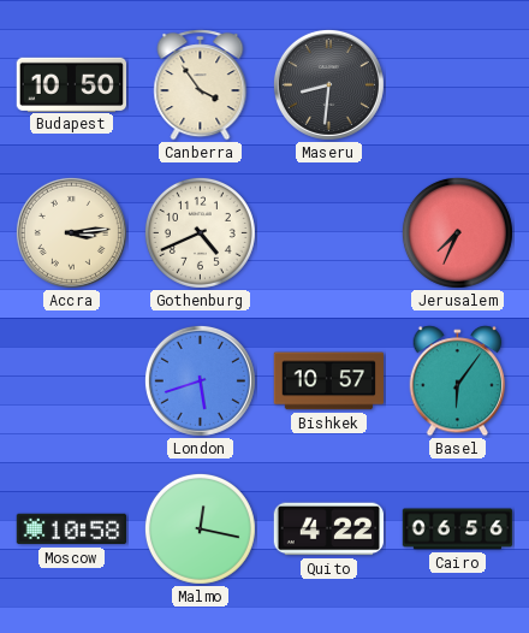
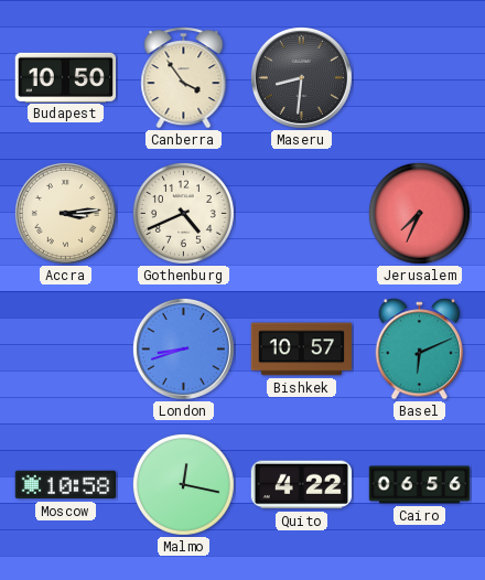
London: 5:42 -> 8:42
Basel: 6:06 -> 6:11
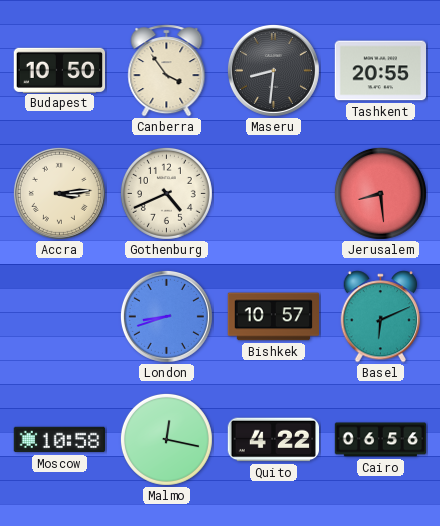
Tashkent: none -> 20:55
Jerusalem: 7:34 -> 8:29
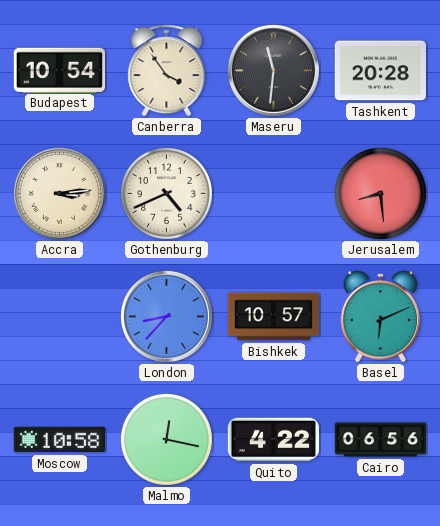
Budapest: 10:50 -> 10:54
Maseru: 8:31 -> 11:31
Tashkent: 20:55 -> 20:28
London: 8:42 -> 8:37
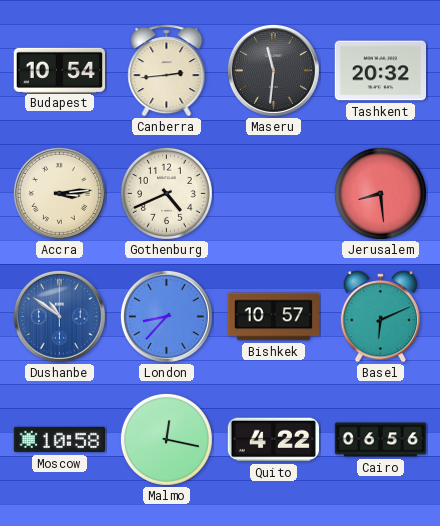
Canberra: 3:54 -> 2:44
Tashkent: 20:28 -> 20:32
Dushanbe: none -> 10:51
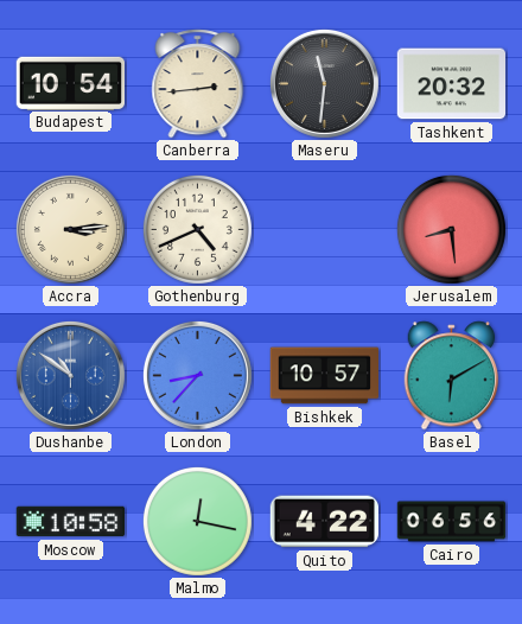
Basel: 6:11 -> 6:10
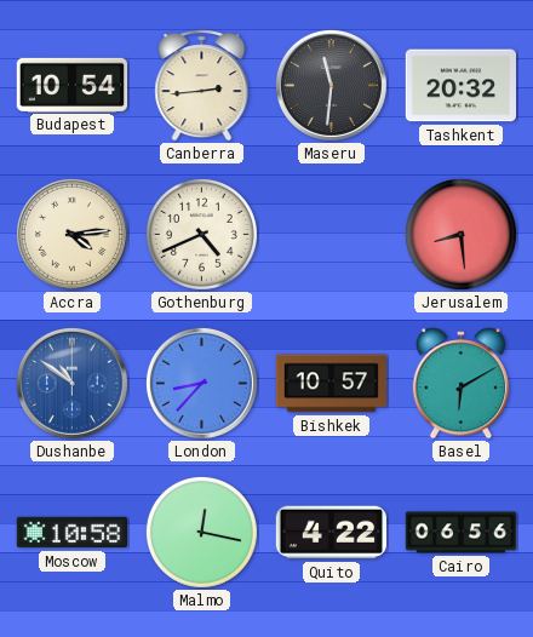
Accra: 3:14 -> 4:14
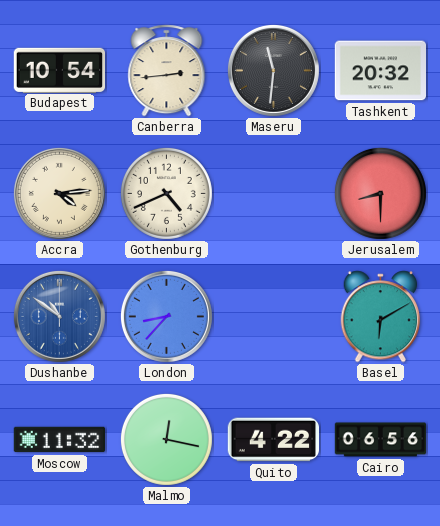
Jerusalem: 8:29 -> 8:30
Bishkek: 10:57 -> none
Moscow: 10:58 -> 11:32
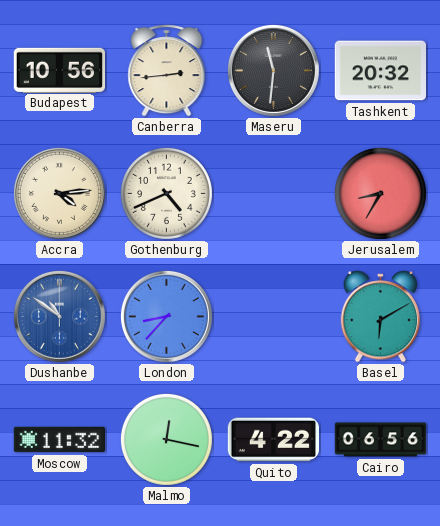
Budapest: 10:54 -> 10:56
Jerusalem: 8:30 -> 8:35
